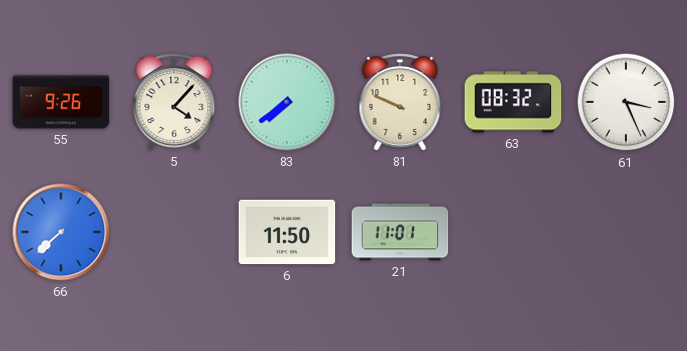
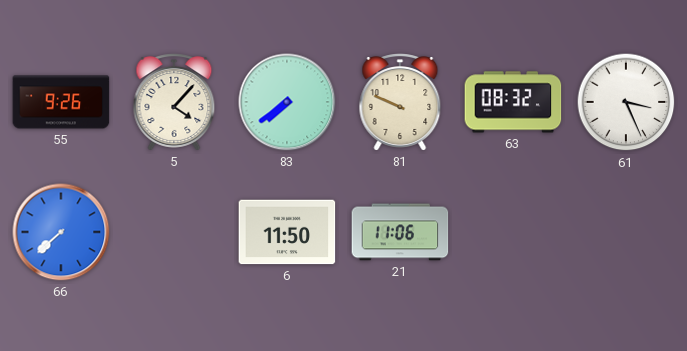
21: 11:01 -> 11:06
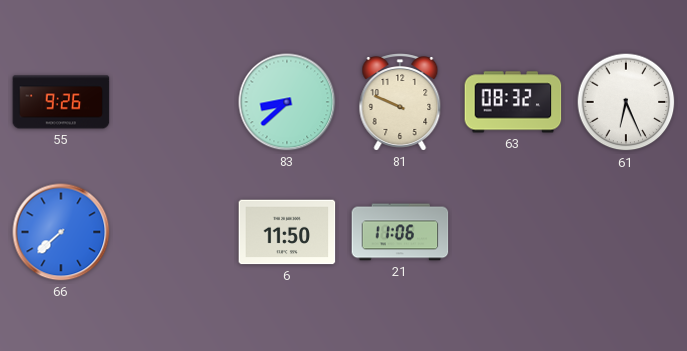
5: 4:07 -> none
83: 7:39 -> 8:38
61: 3:26 -> 6:26
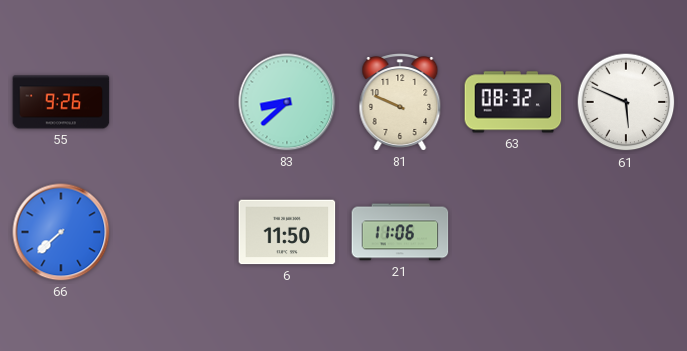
61: 6:26 -> 5:49
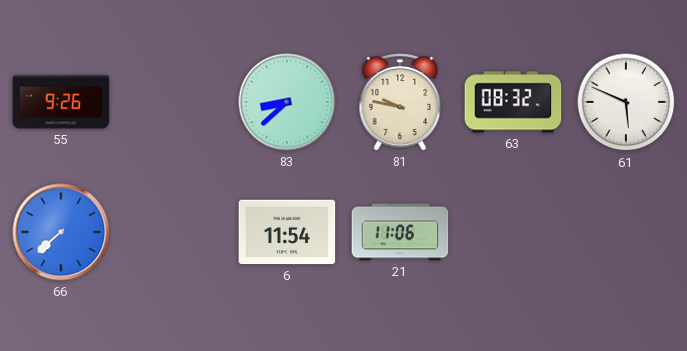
81: 9:49 -> 9:47
6: 11:50 -> 11:54
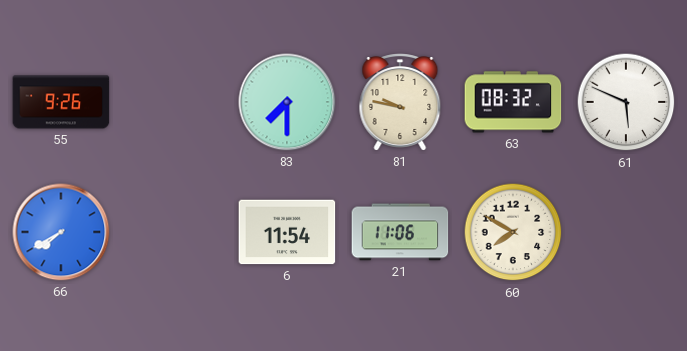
83: 8:38 -> 7:30
66: 7:38 -> 7:40
60: none -> 7:50
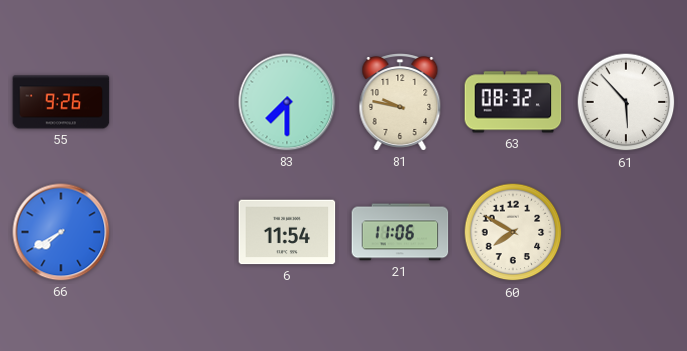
61: 5:49 -> 5:53
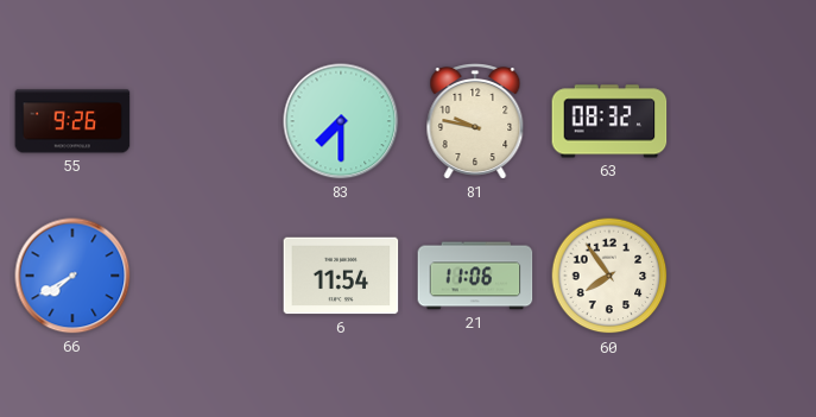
61: 5:53 -> none
60: 7:50 -> 7:54
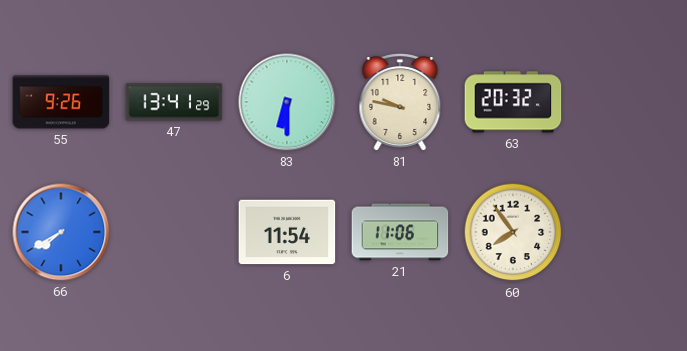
47: none -> 13:41
83: 7:30 -> 6:30
63: 08:32 -> 20:32
